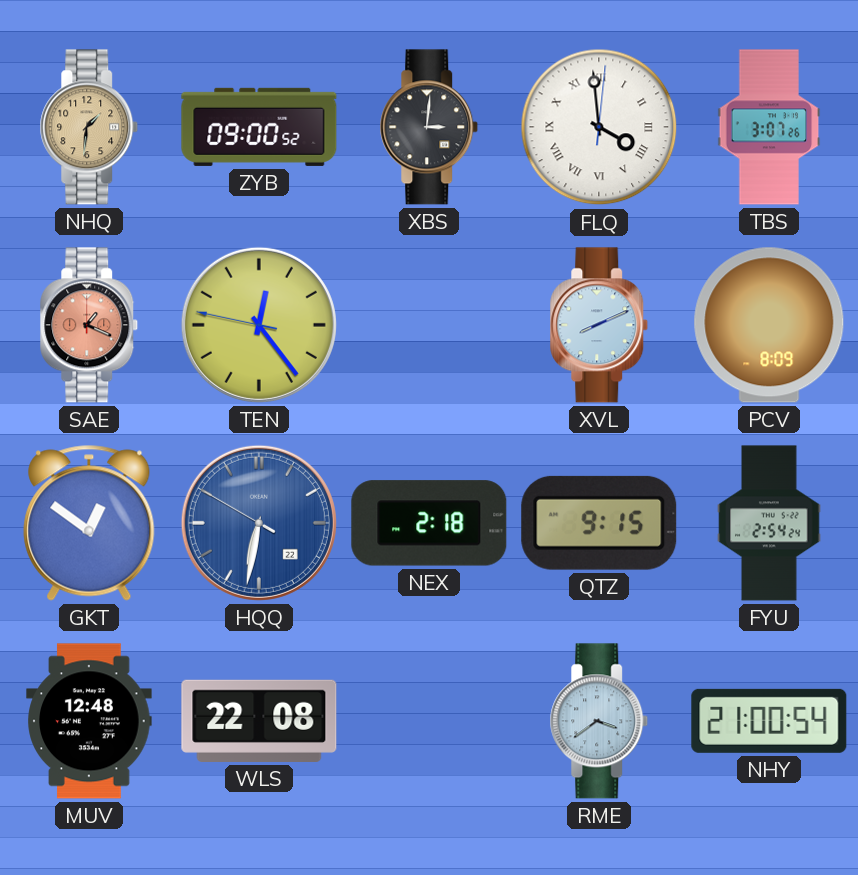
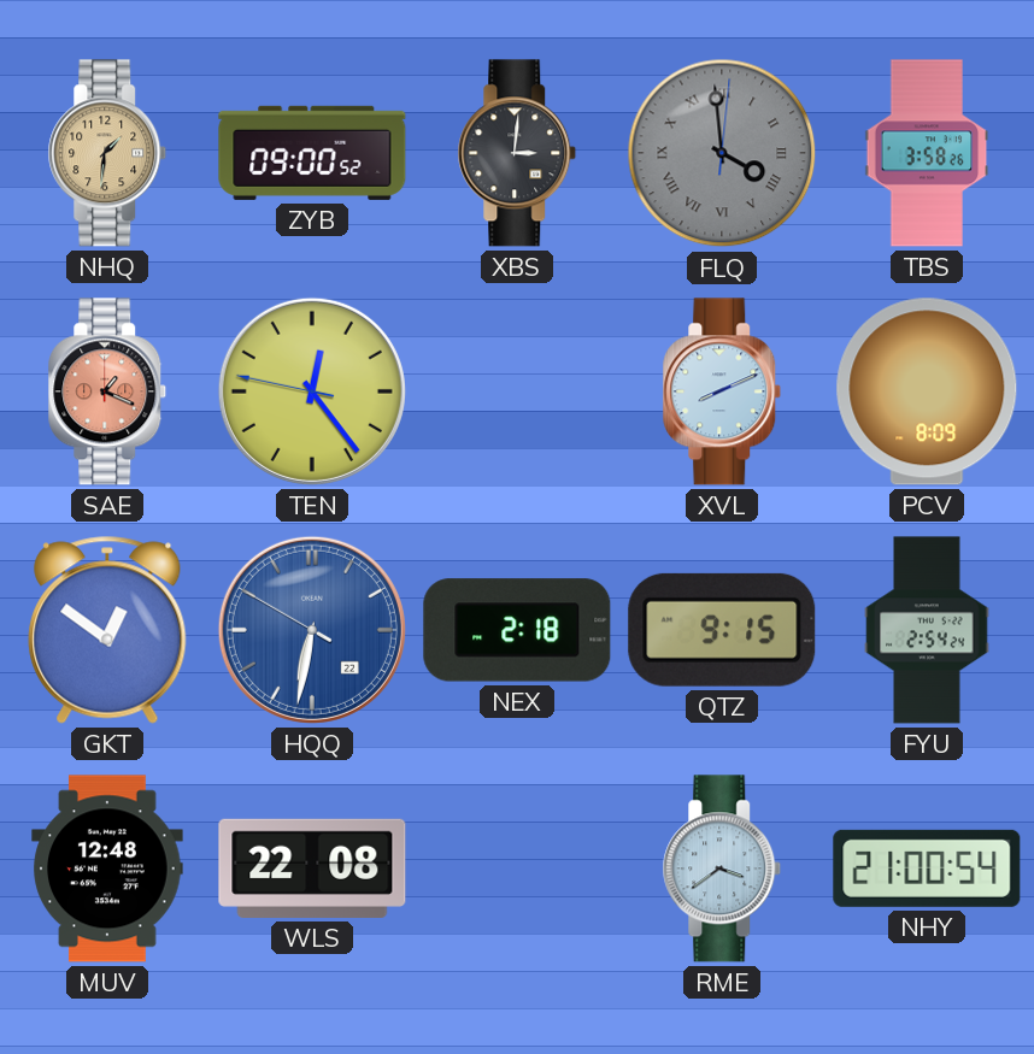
FLQ dial: white -> grey
TBS: 3:07 -> 3:58
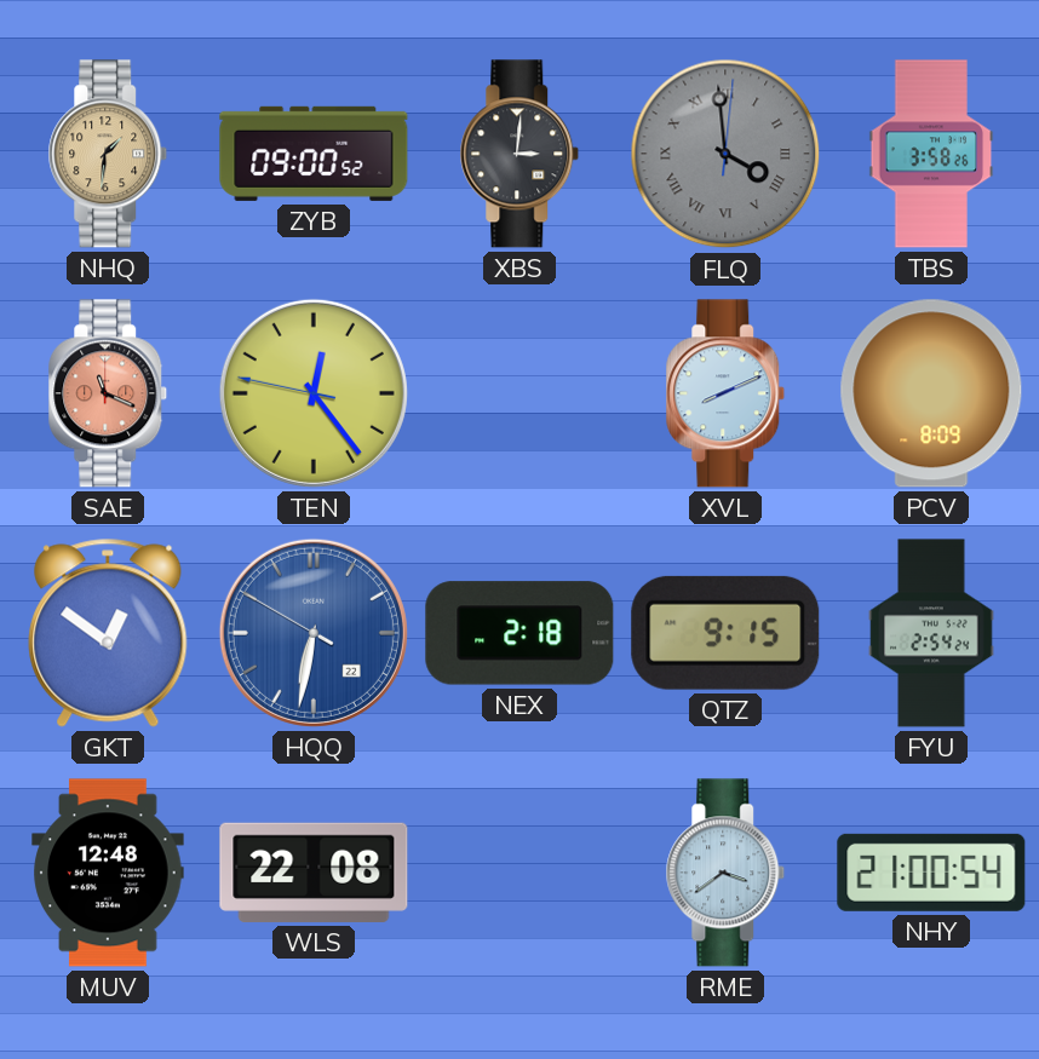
SAE: 1:19 -> 11:19
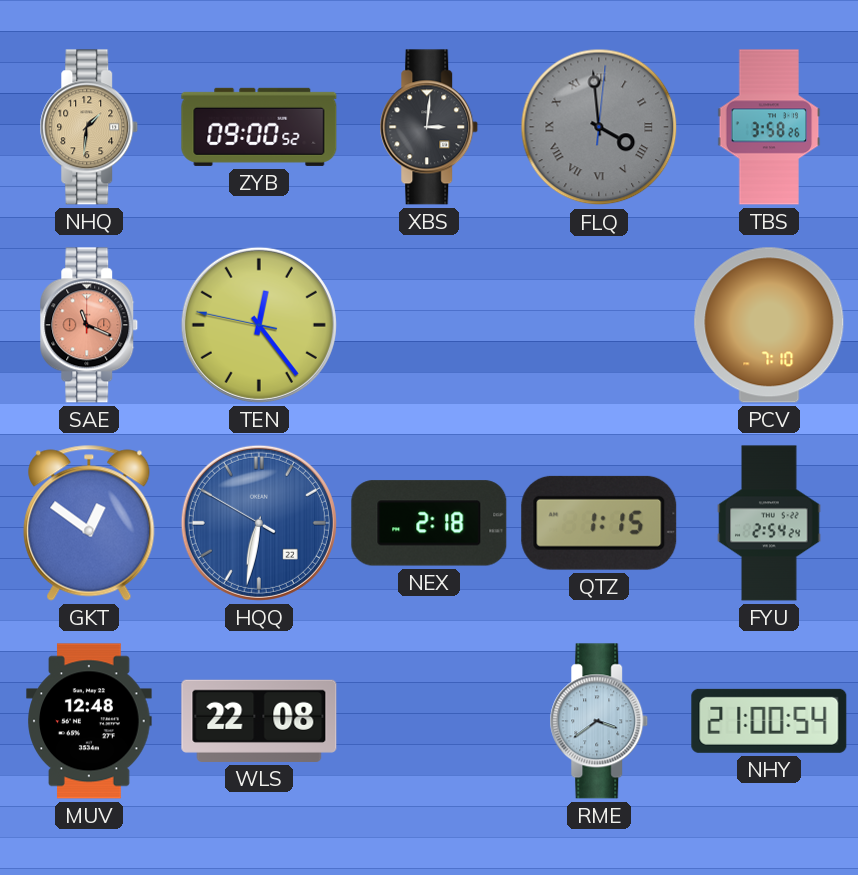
XVL: 8:11 -> none
PCV: 8:09 -> 7:10
QTZ: 9:15 -> 1:15
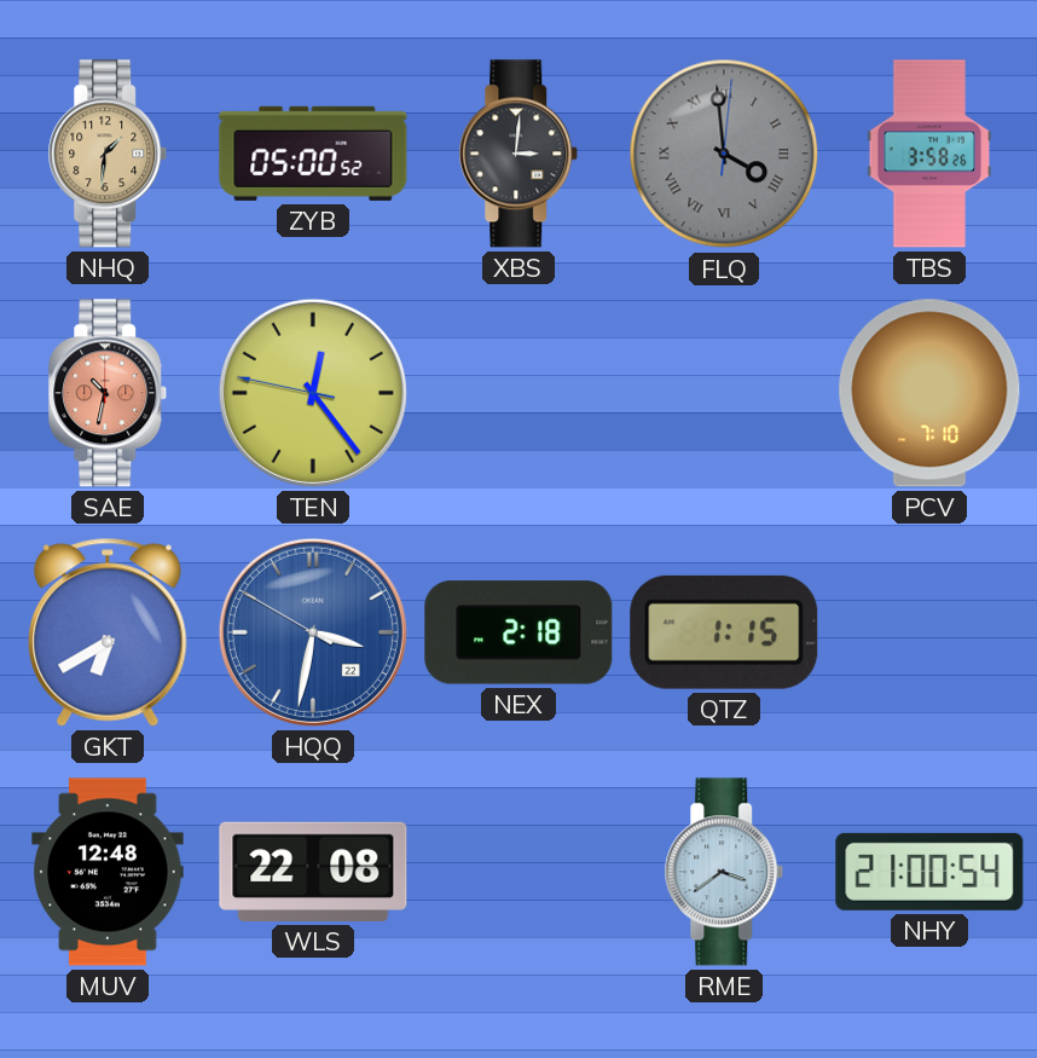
ZYB: 09:00 -> 05:00
SAE: 11:19 -> 10:32
GKT: 12:51 -> 6:40
HQQ: 6:31 -> 3:31
FYU: 2:54 -> none
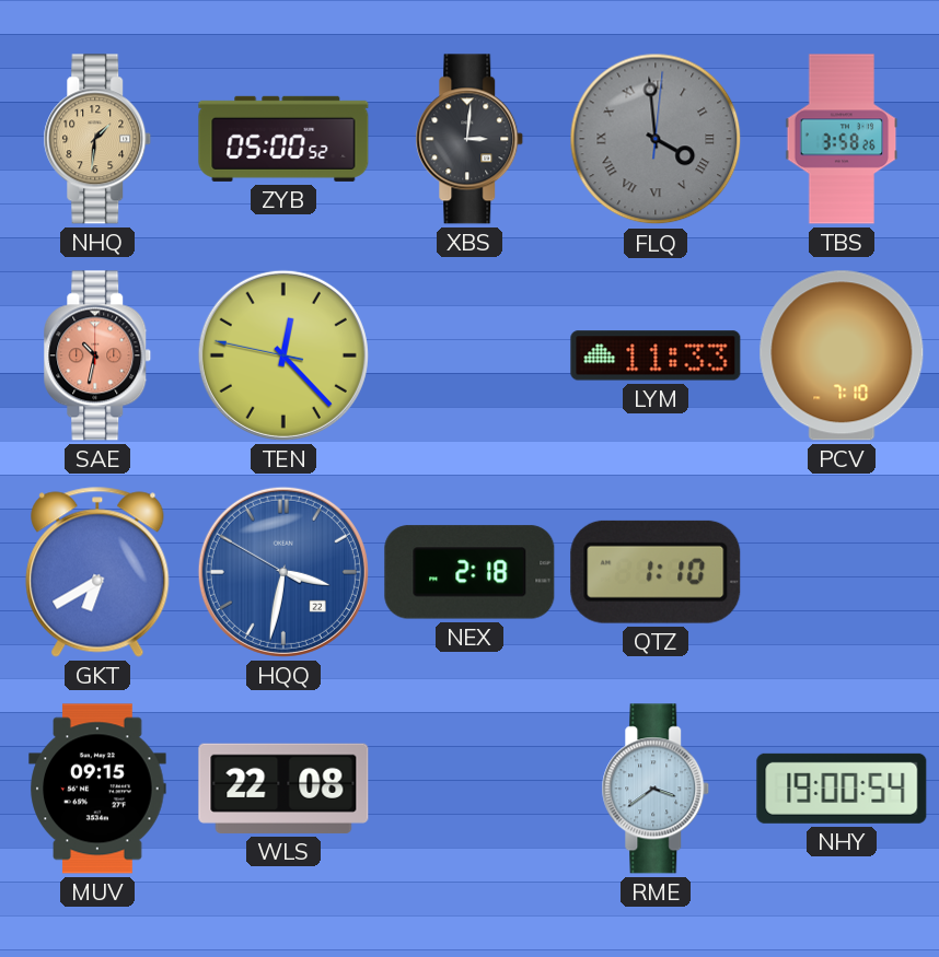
TEN: 12:23 -> 12:22
LYM: none -> 11:33
QTZ: 1:15 -> 1:10
MUV: 12:48 -> 09:15
NHY: 21:00 -> 19:00
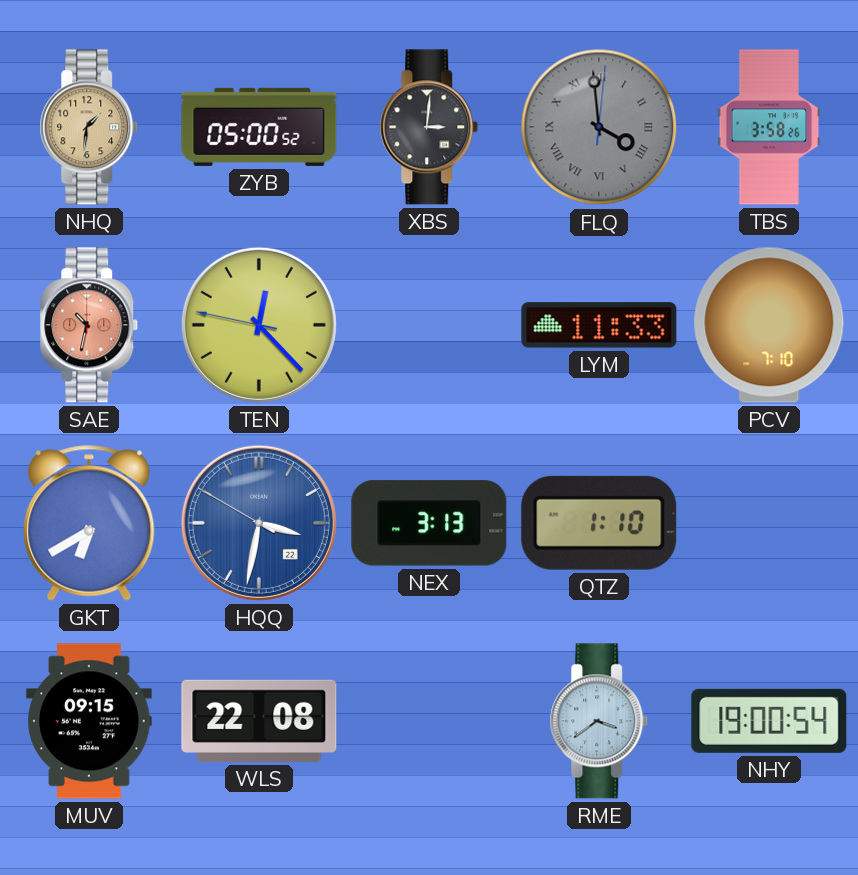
NEX: 2:18 -> 3:13
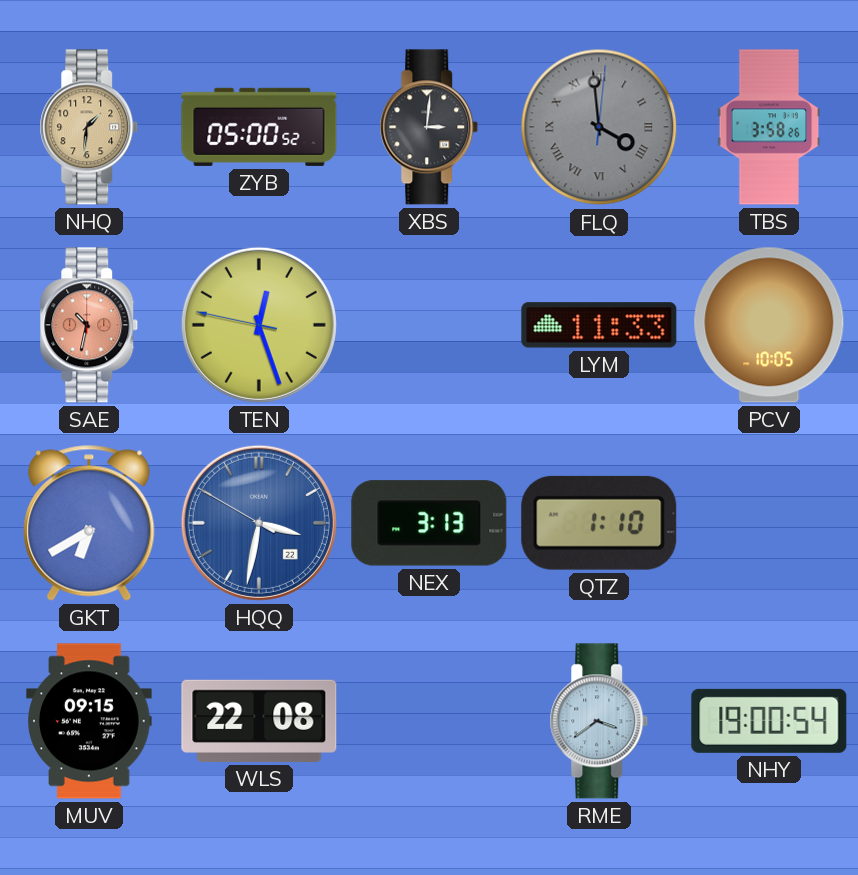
TEN: 12:22 -> 12:26
PCV: 7:10 -> 10:05
